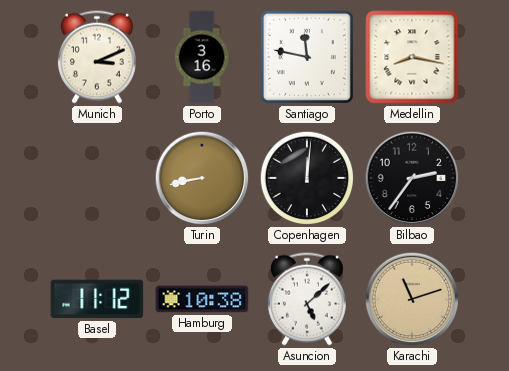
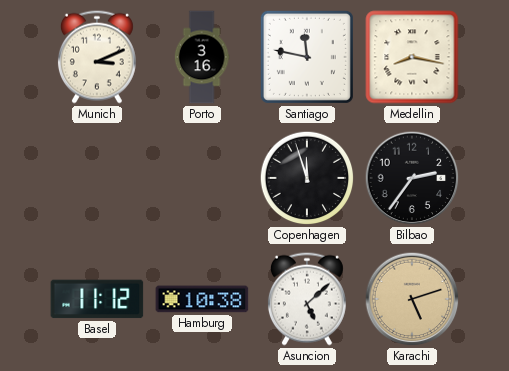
Turin: 8:43 -> none
Copenhagen: 12:01 -> 11:57
Karachi: 11:12 -> 5:12
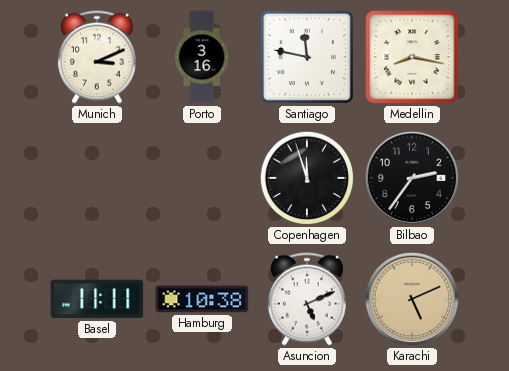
Basel: 11:12 -> 11:11
Asuncion: 5:08 -> 5:11
Karachi: 5:12 -> 5:11
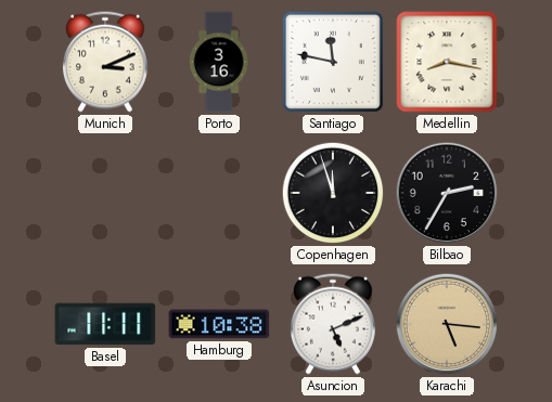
Bilbao: 2:36 -> 2:35
Karachi: 5:11 -> 5:16
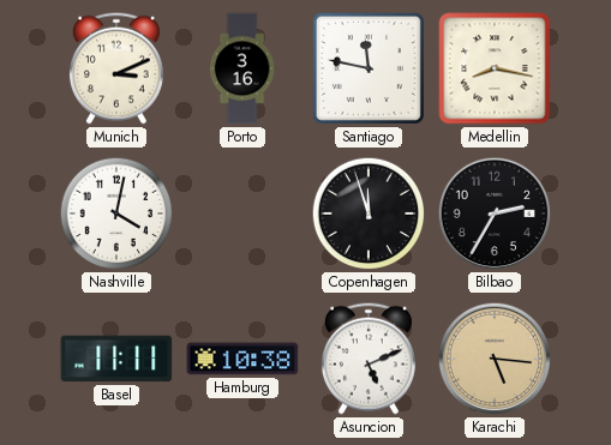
Nashville: none -> 4:02
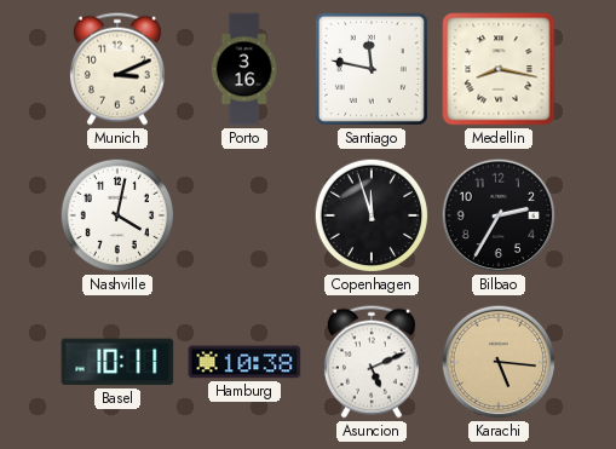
Basel: 11:11 -> 10:11
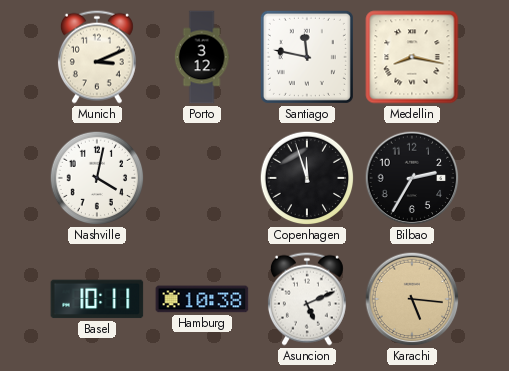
Porto: 3:16 -> 3:12
